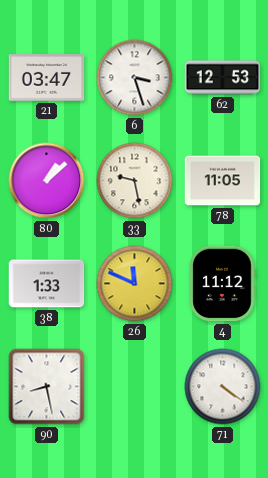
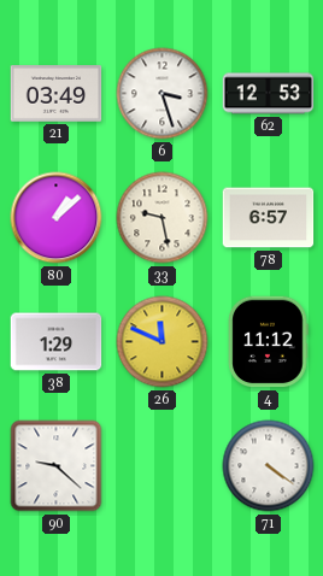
21: 03:47 -> 03:49
78: 11:05 -> 6:57
38: 1:33 -> 1:29
90: 8:28 -> 9:22
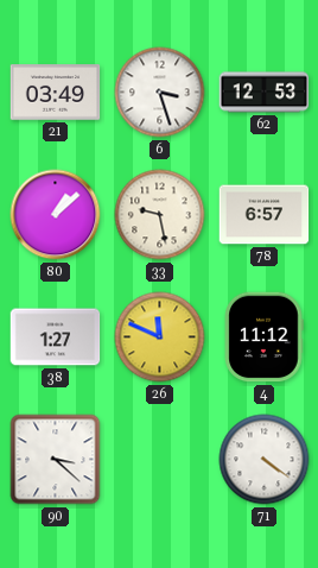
38: 1:29 -> 1:27
90: 9:22 -> 3:22
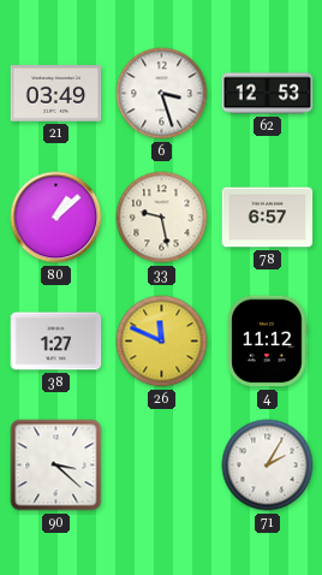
71: 4:21 -> 2:05
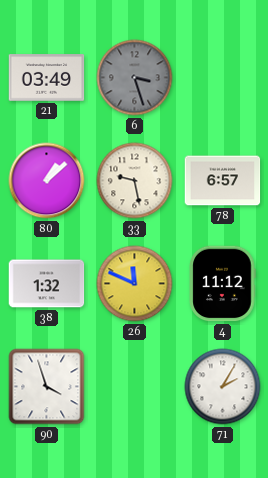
6 dial: white -> grey
62: 12:53 -> none
38: 1:27 -> 1:32
90: 3:22 -> 3:57
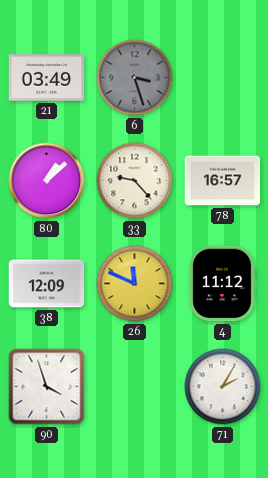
33: 9:28 -> 9:23
78: 6:57 -> 16:57
38: 1:32 -> 12:09
